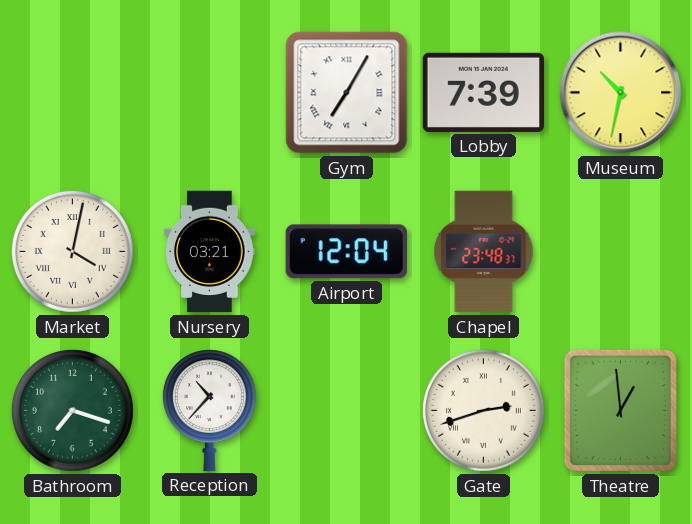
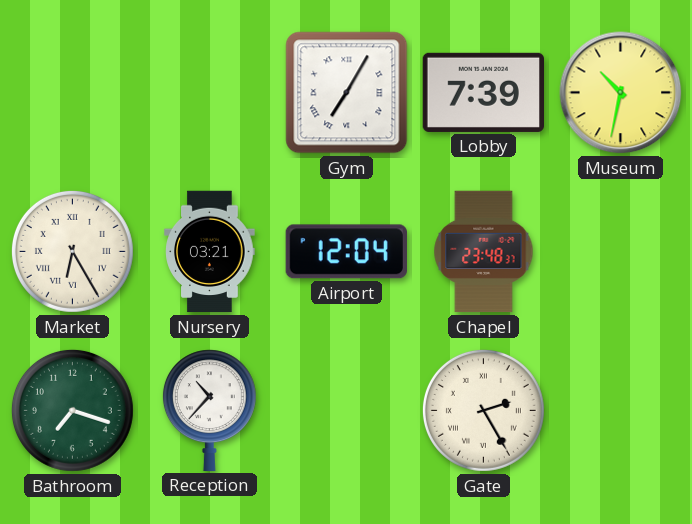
Market: 4:02 -> 6:25
Gate: 2:42 -> 2:25
Theatre: 12:59 -> none
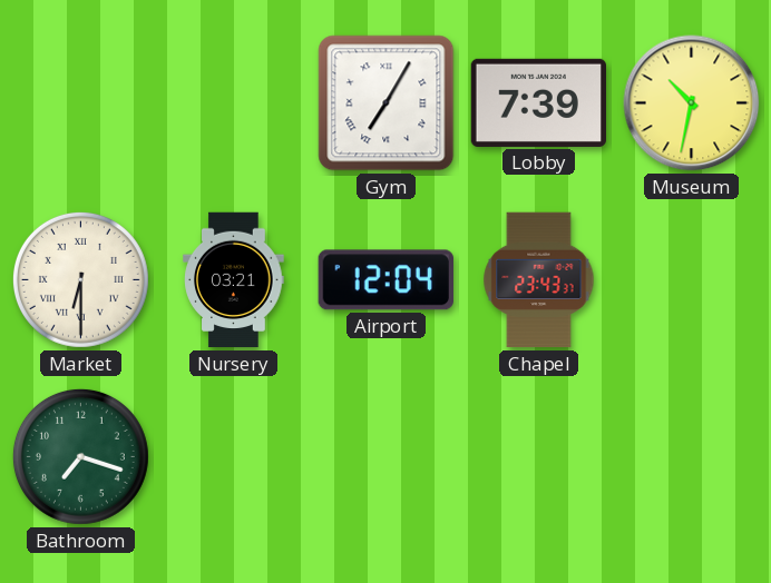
Market: 6:25 -> 6:30
Chapel: 23:48 -> 23:43
Reception: 10:37 -> none
Gate: 2:25 -> none
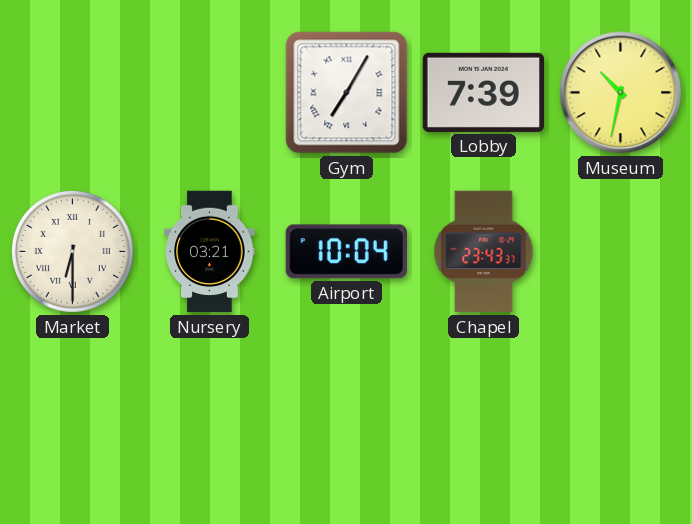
Airport: 12:04 -> 10:04
Bathroom: 7:18 -> none
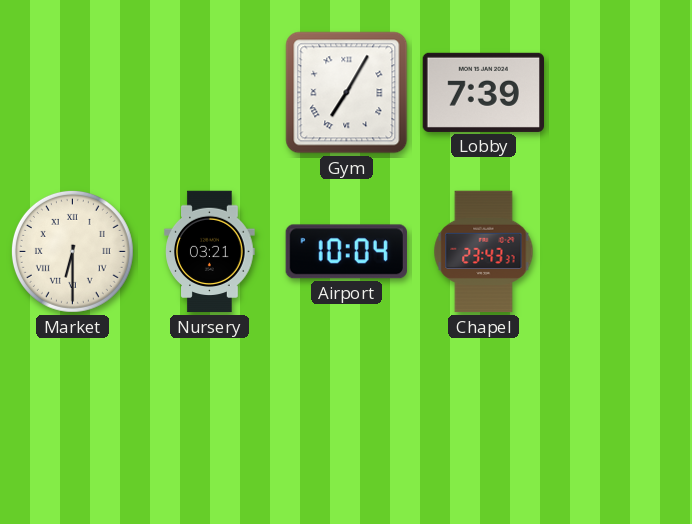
Museum: 10:32 -> none
